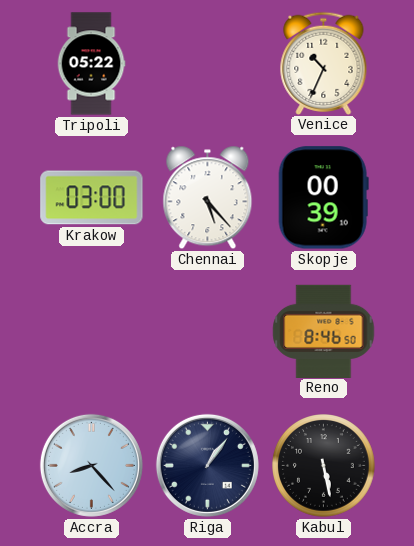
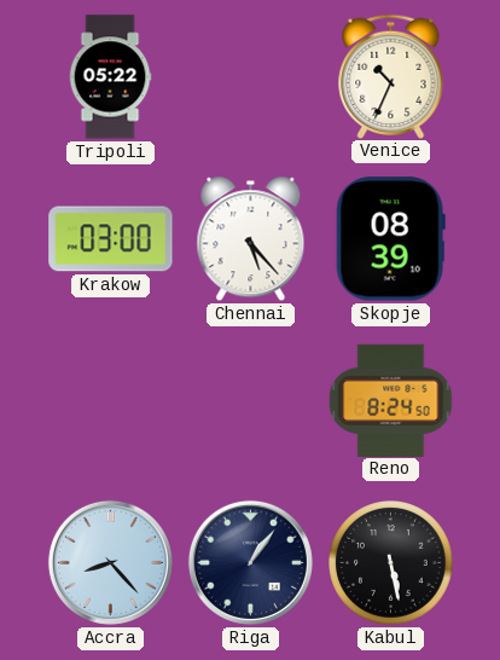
Skopje: 00:39 -> 08:39
Reno: 8:46 -> 8:24
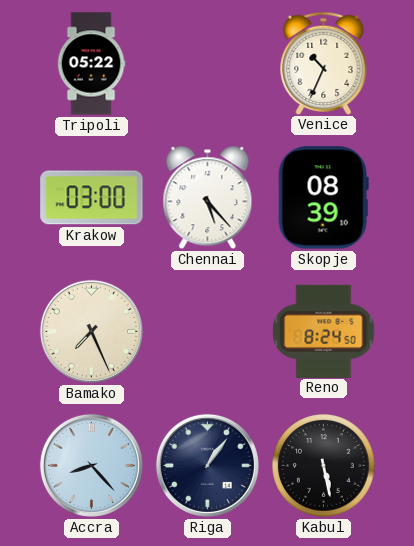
Bamako: none -> 7:26
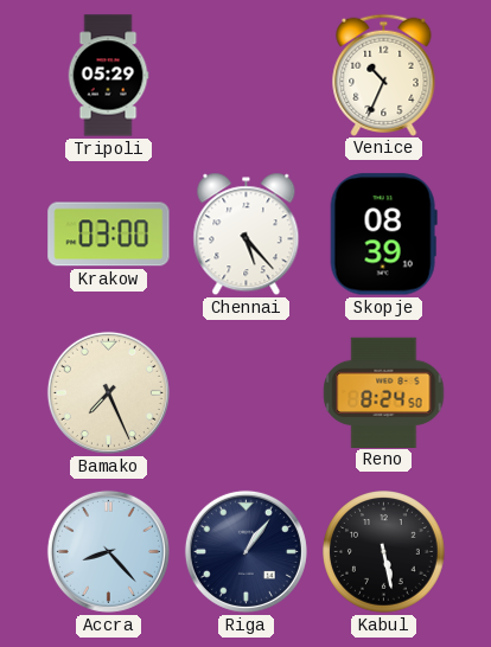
Tripoli: 05:22 -> 05:29
